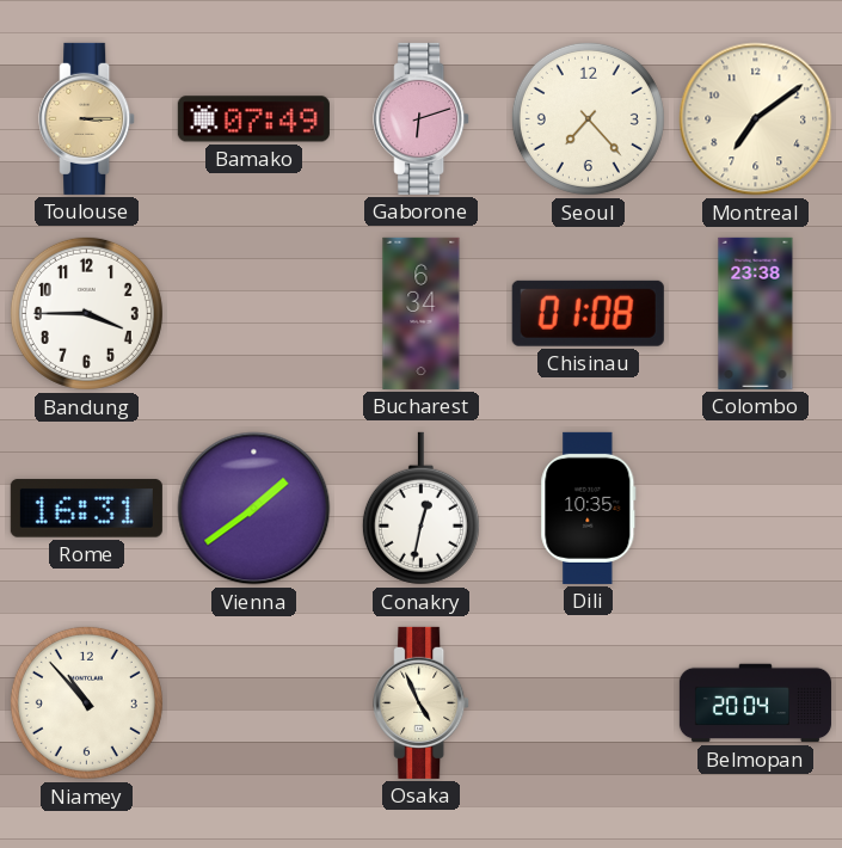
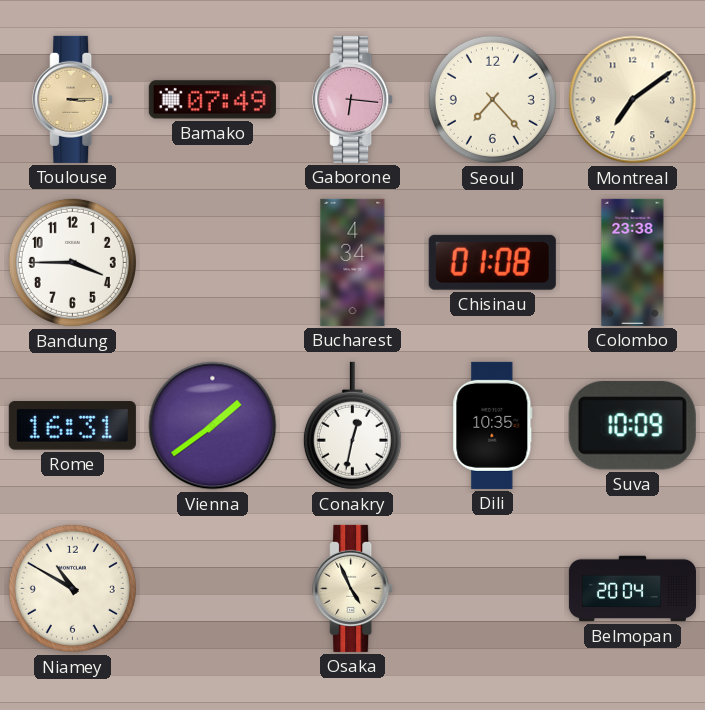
Gaborone: 6:12 -> 6:16
Bucharest: 6:34 -> 4:34
Suva: none -> 10:09
Niamey: 10:53 -> 10:50
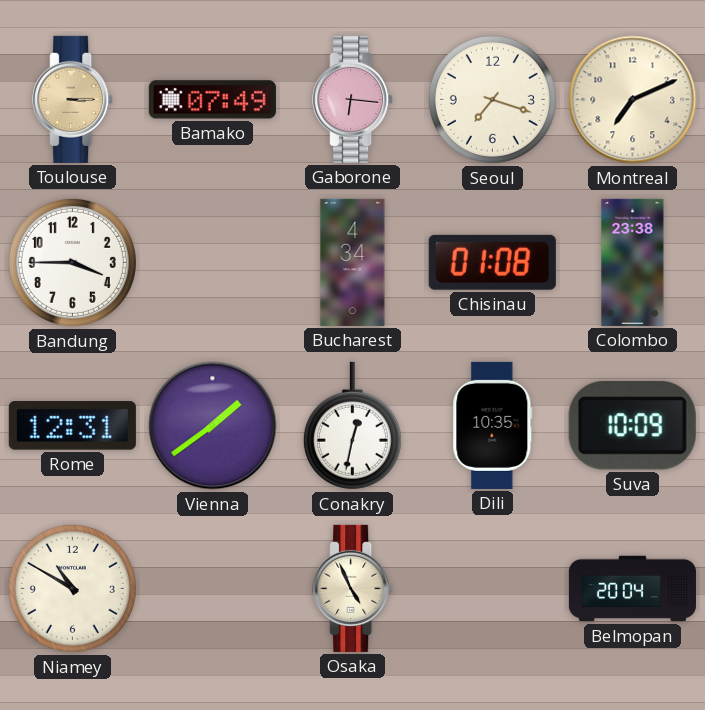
Seoul: 7:23 -> 7:18
Montreal: 7:09 -> 7:11
Rome: 16:31 -> 12:31
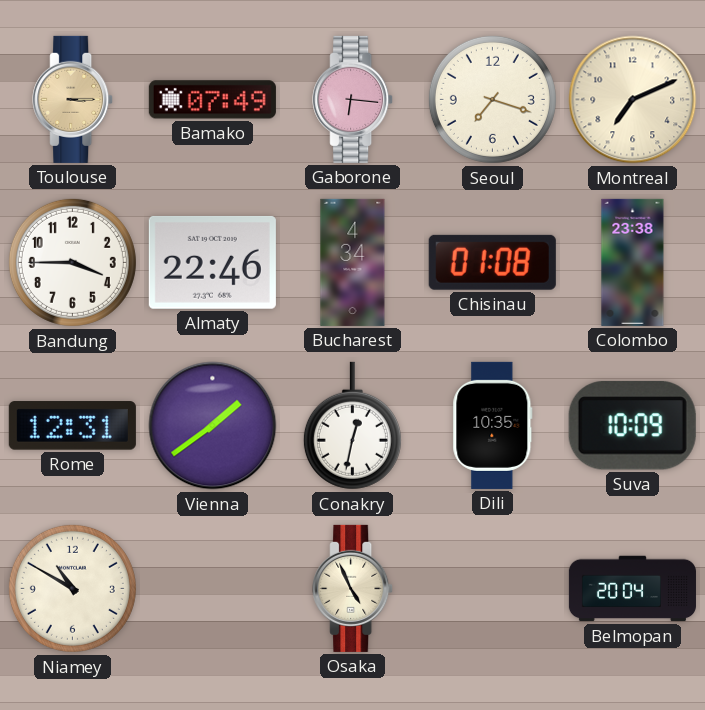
Almaty: none -> 22:46
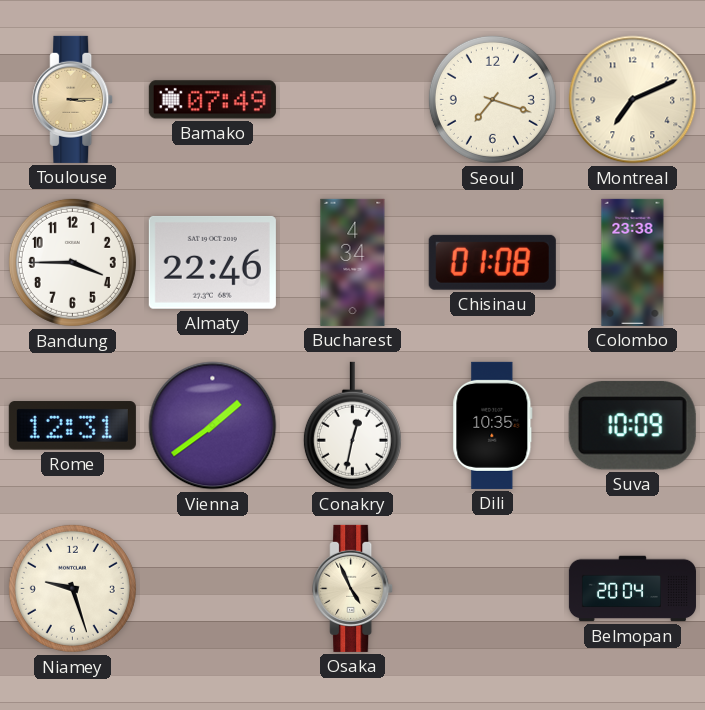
Gaborone: 6:16 -> none
Niamey: 10:50 -> 9:27
